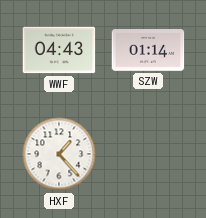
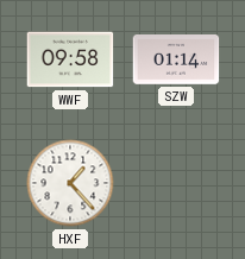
WWF: 04:43 -> 09:58
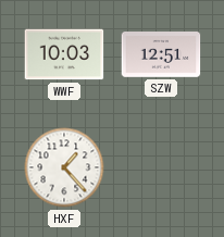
WWF: 09:58 -> 10:03
SZW: 01:14 -> 12:51
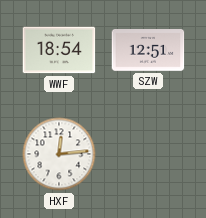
WWF: 10:03 -> 18:54
HXF: 1:23 -> 12:14
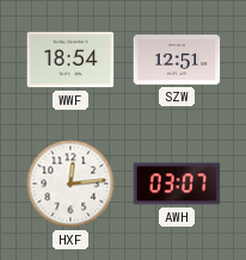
AWH: none -> 03:07
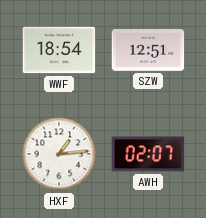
HXF: 12:14 -> 1:14
AWH: 03:07 -> 02:07
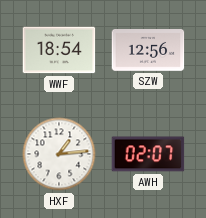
SZW: 12:51 -> 12:56
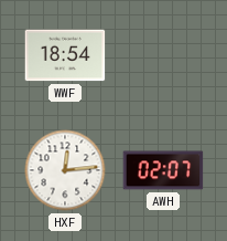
SZW: 12:56 -> none
HXF: 1:14 -> 12:14
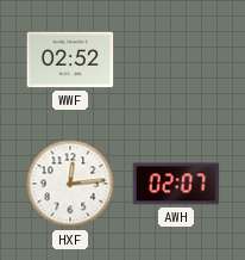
WWF: 18:54 -> 02:52
